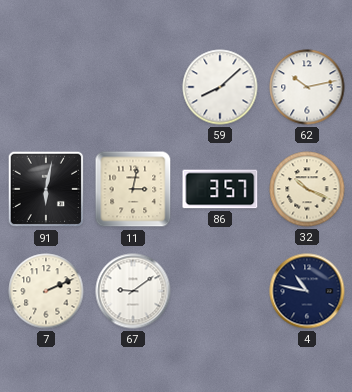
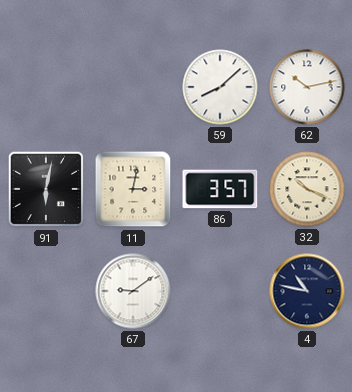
7: 2:11 -> none
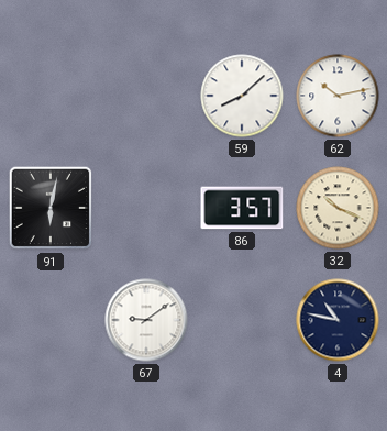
11: 3:02 -> none
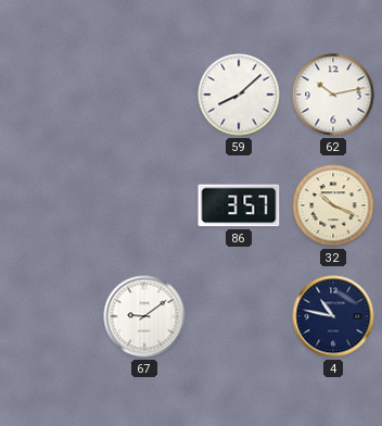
91: 6:02 -> none
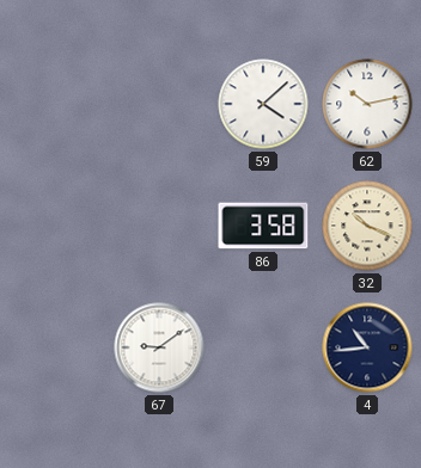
59: 8:08 -> 4:08
86: 3:57 -> 3:58
4: 10:47 -> 10:44
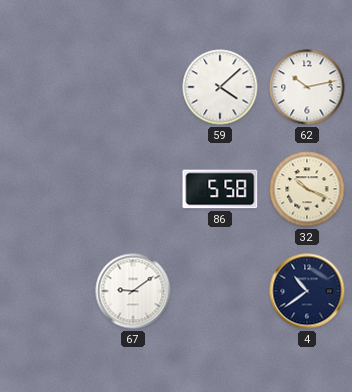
86: 3:58 -> 5:58
4: 10:44 -> 10:39
